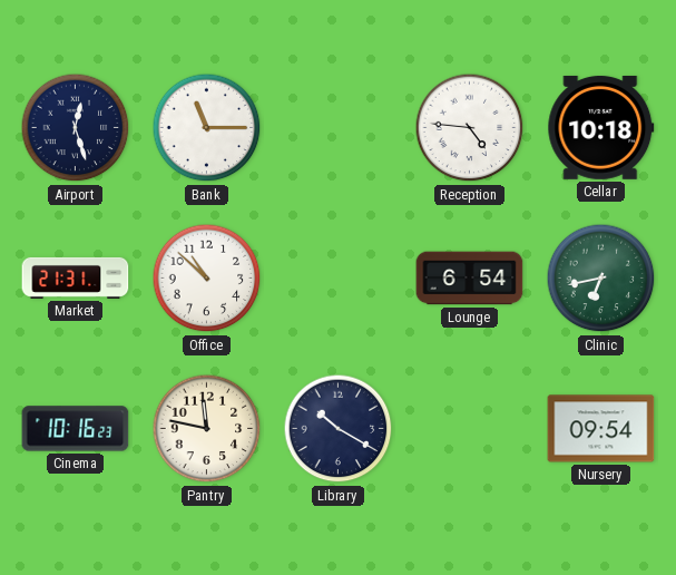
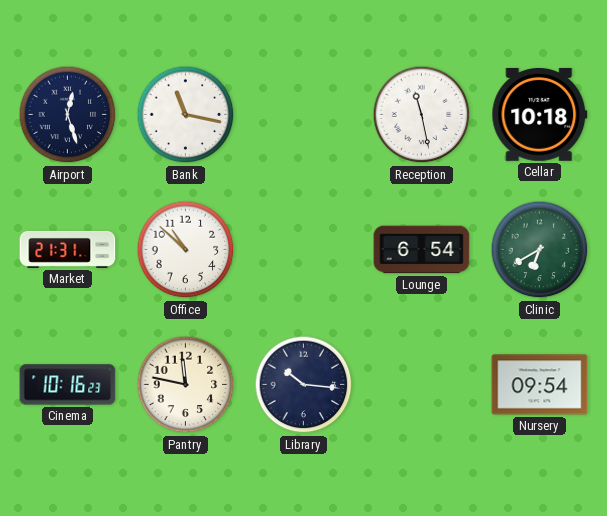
Bank: 11:15 -> 11:17
Reception: 4:46 -> 11:28
Clinic: 6:43 -> 6:40
Library: 10:20 -> 10:16
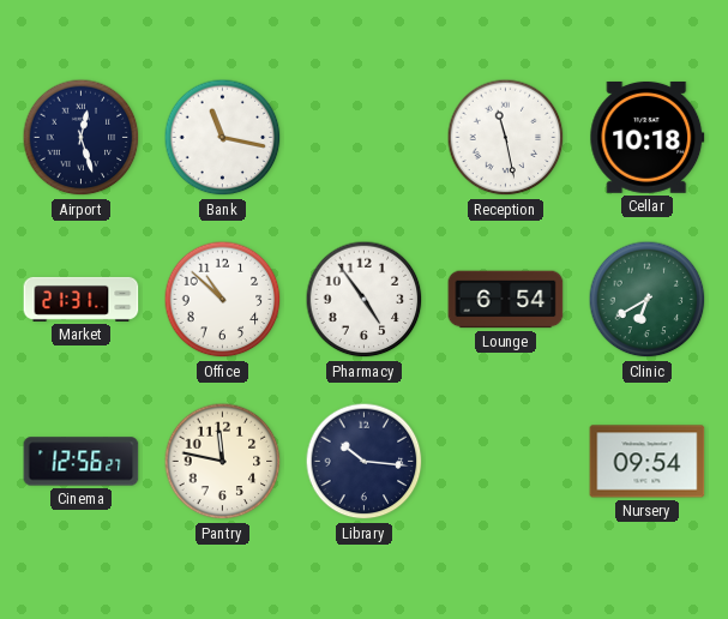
Pharmacy: none -> 4:54
Cinema: 10:16 -> 12:56
